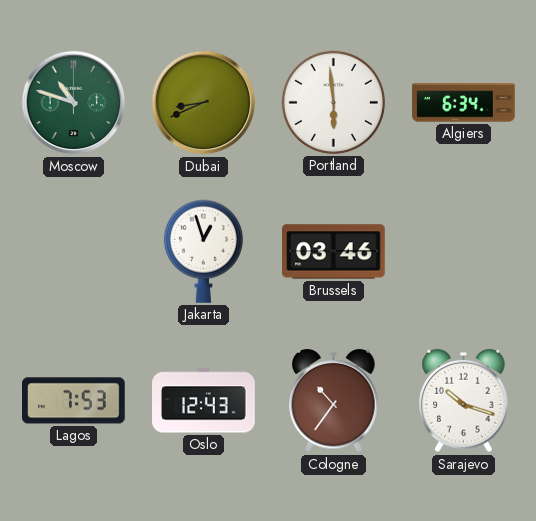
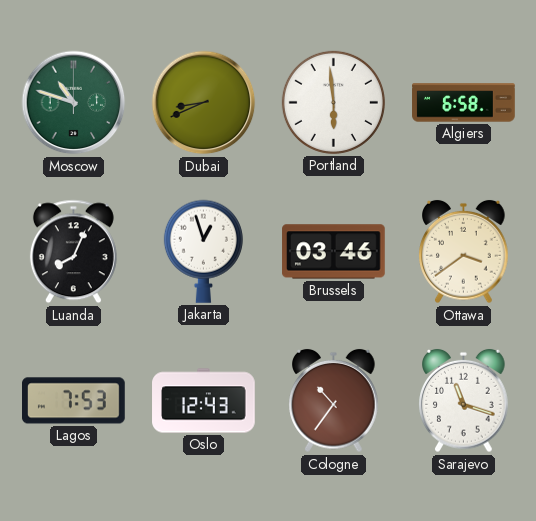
Algiers: 6:34 -> 6:58
Luanda: none -> 8:04
Ottawa: none -> 3:39
Sarajevo: 10:18 -> 11:18
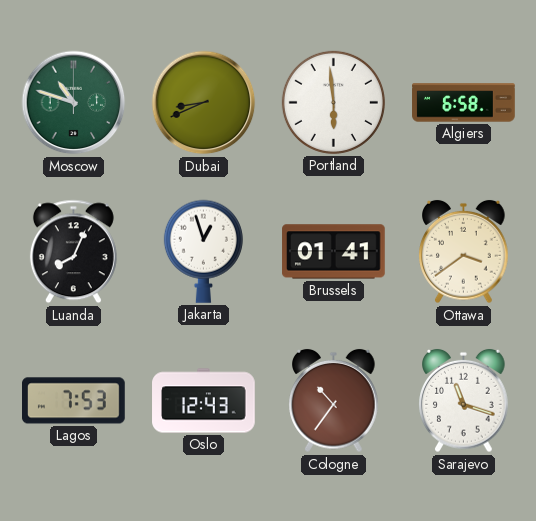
Brussels: 03:46 -> 01:41
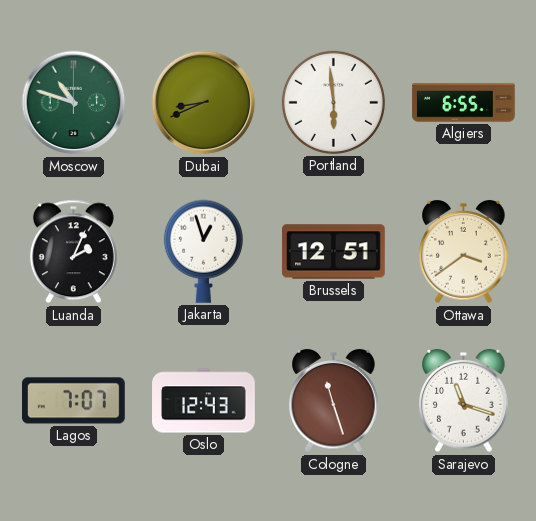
Algiers: 6:58 -> 6:55
Luanda: 8:04 -> 2:04
Brussels: 01:41 -> 12:51
Lagos: 7:53 -> 7:07
Cologne: 10:36 -> 11:27
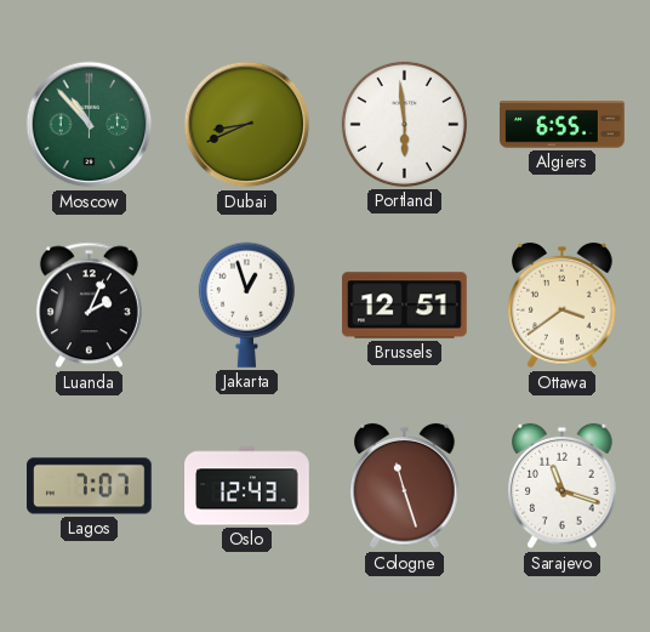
Moscow: 10:48 -> 10:53
